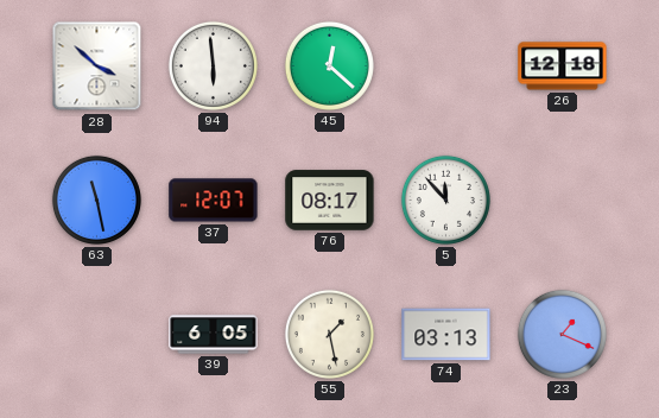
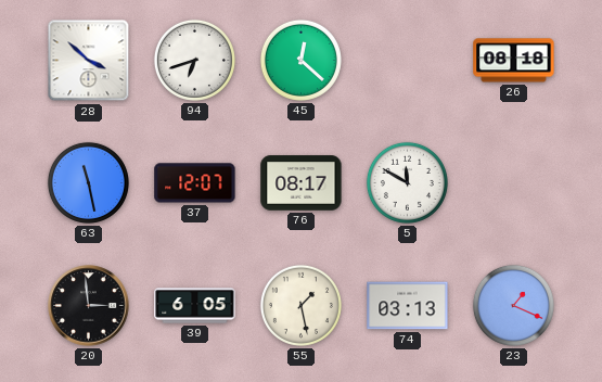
94: 5:59 -> 6:42
26: 12:18 -> 08:18
5: 11:53 -> 11:50
20: none -> 2:59
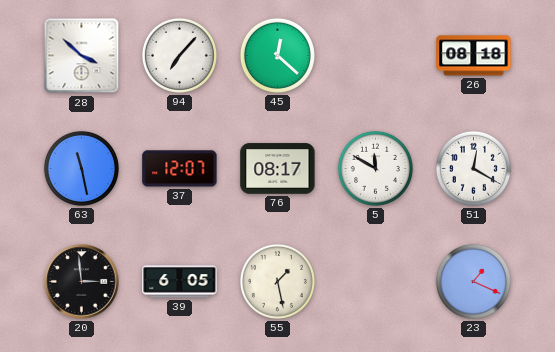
94: 6:42 -> 7:07
51: none -> 12:20
74: 03:13 -> none
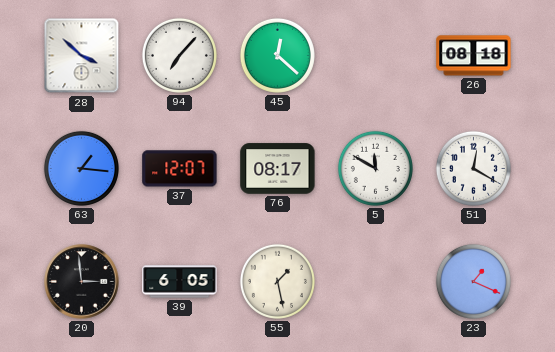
63: 11:28 -> 1:16
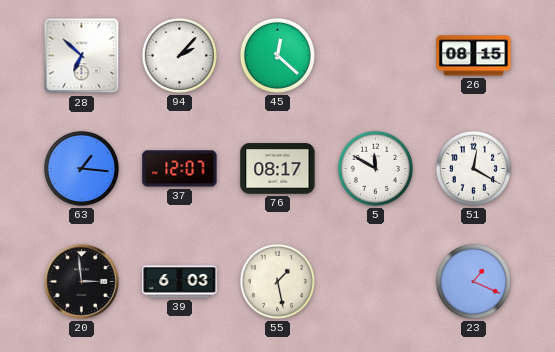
28: 3:52 -> 6:52
94: 7:07 -> 2:07
26: 08:18 -> 08:15
39: 6:05 -> 6:03
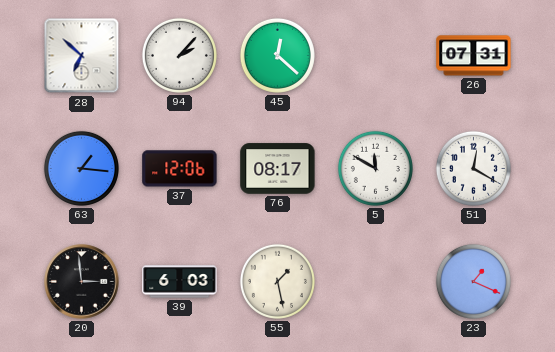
26: 08:15 -> 07:31
37: 12:07 -> 12:06
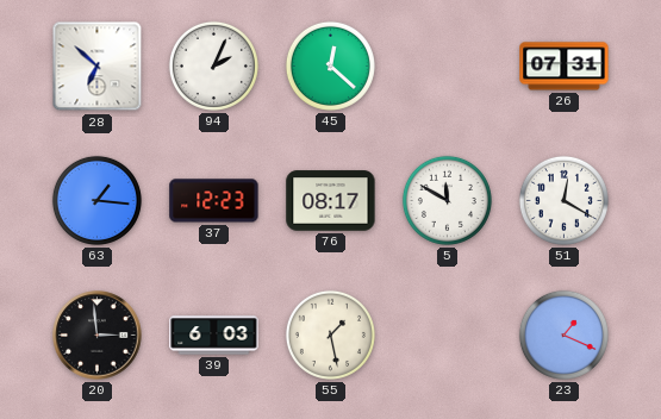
94: 2:07 -> 2:04
37: 12:06 -> 12:23
